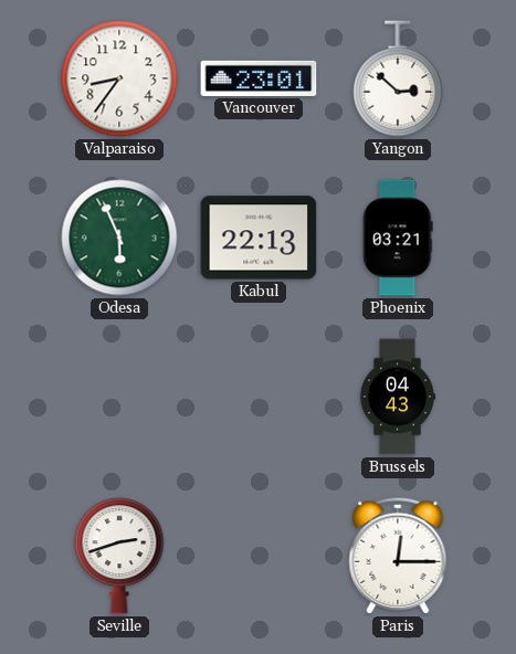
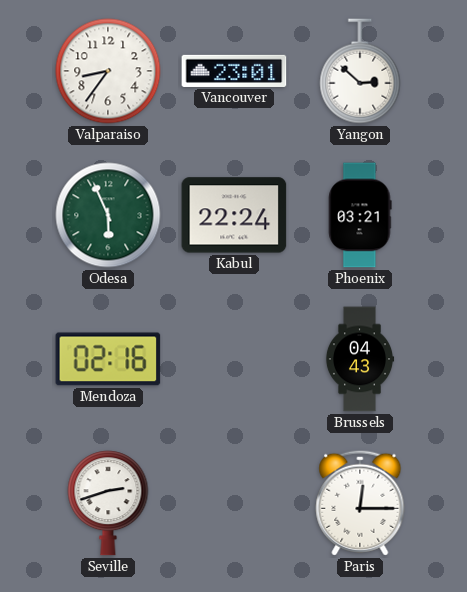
Kabul: 22:13 -> 22:24
Mendoza: none -> 02:16
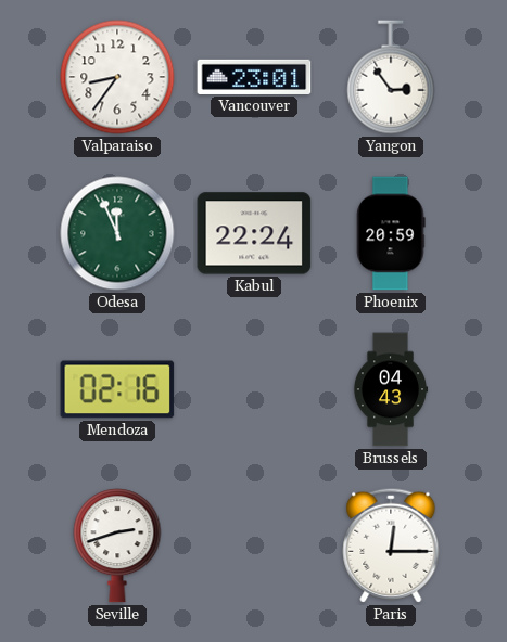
Yangon: 2:52 -> 2:54
Odesa: 5:56 -> 11:56
Phoenix: 03:21 -> 20:59
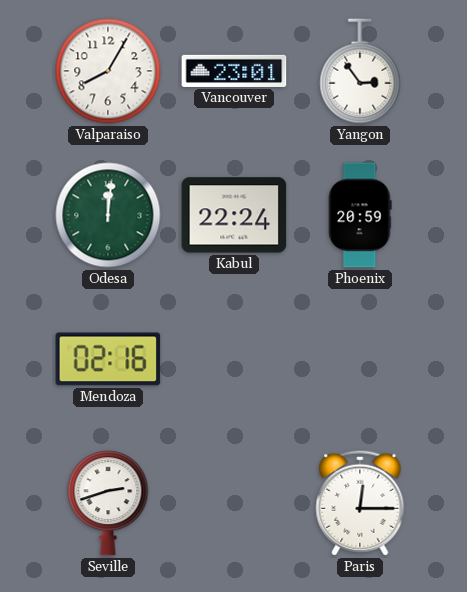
Valparaiso: 8:36 -> 8:05
Odesa: 11:56 -> 12:01
Brussels: 04:43 -> none
